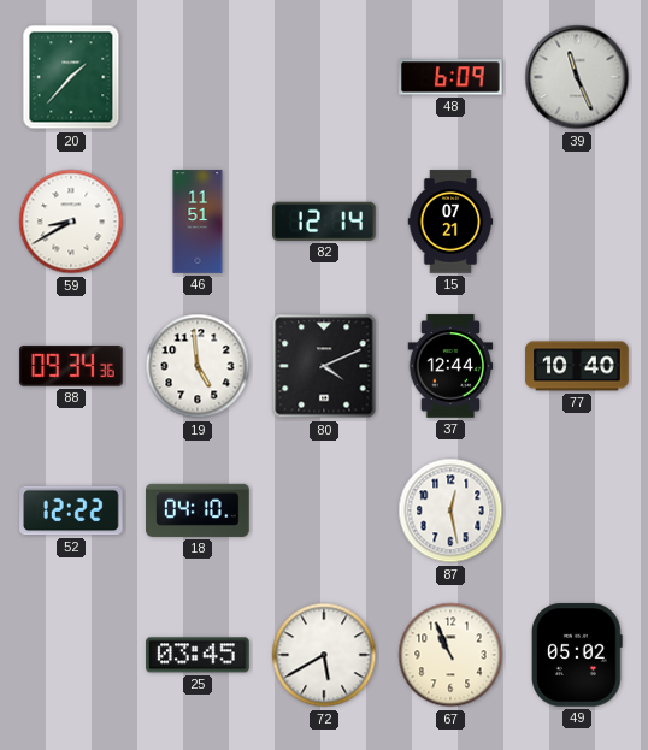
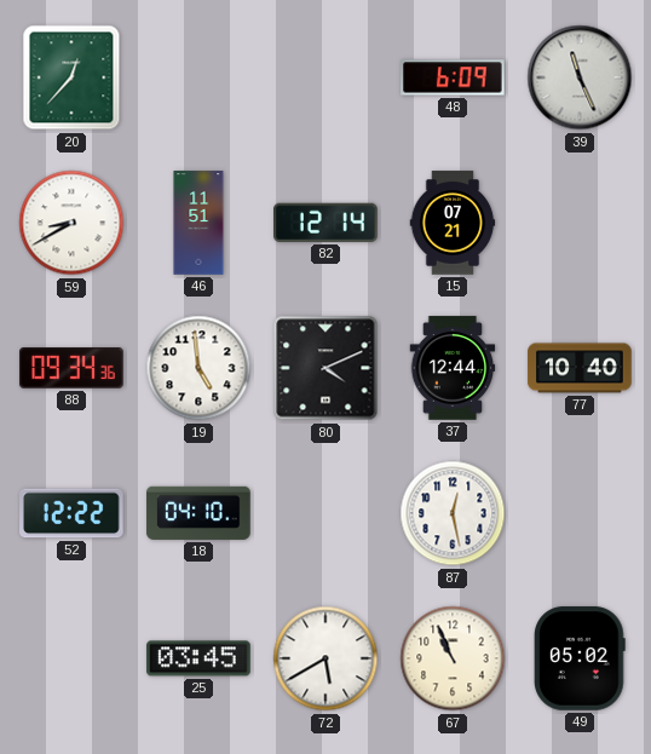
20: 1:37 -> 12:37
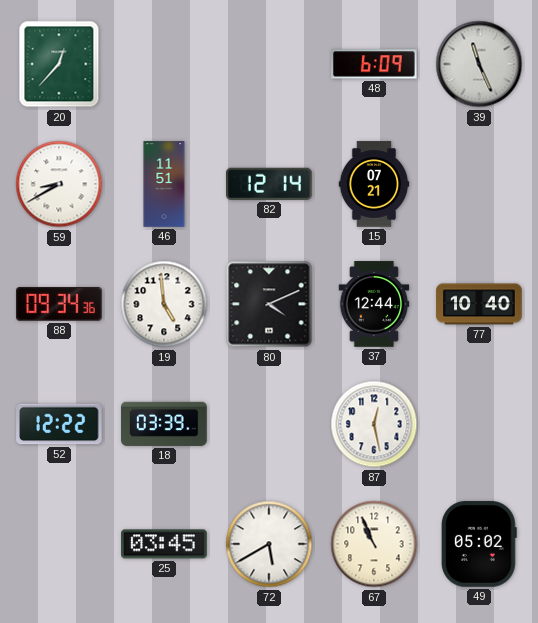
18: 04:10 -> 03:39
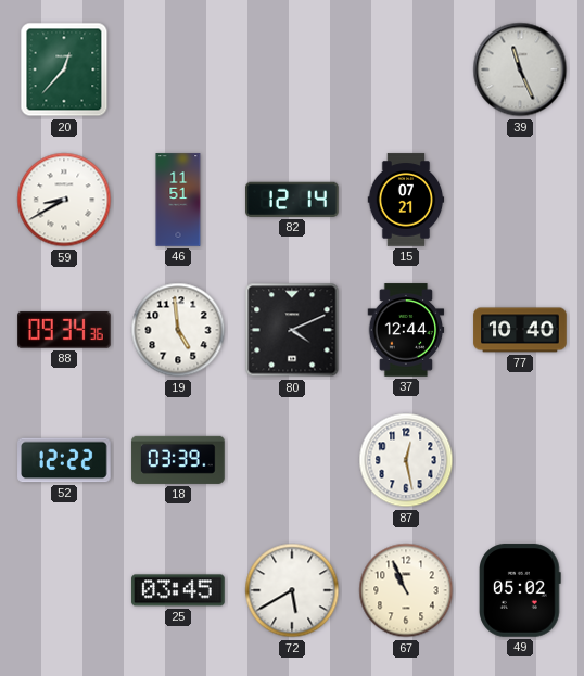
48: 6:09 -> none
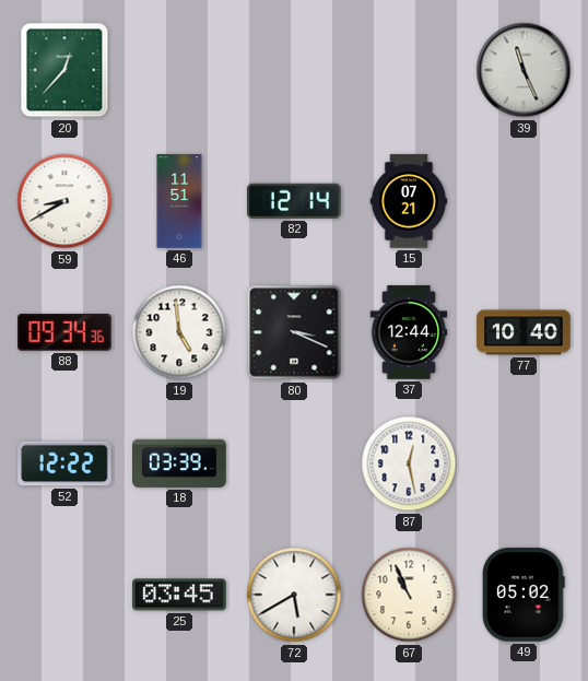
80: 4:11 -> 3:19
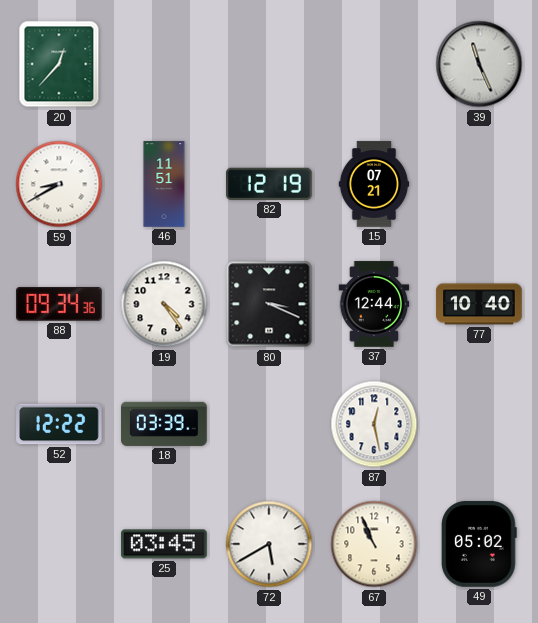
82: 12:14 -> 12:19
19: 4:59 -> 4:24
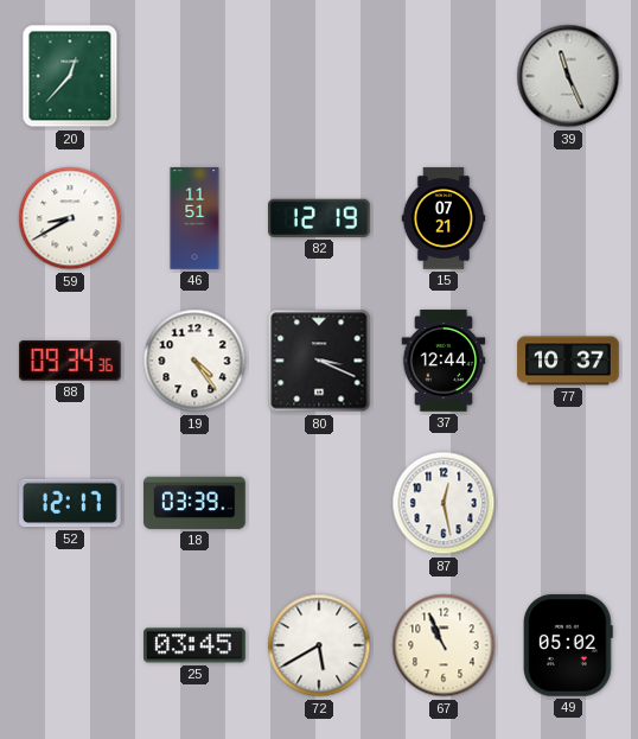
77: 10:40 -> 10:37
52: 12:22 -> 12:17
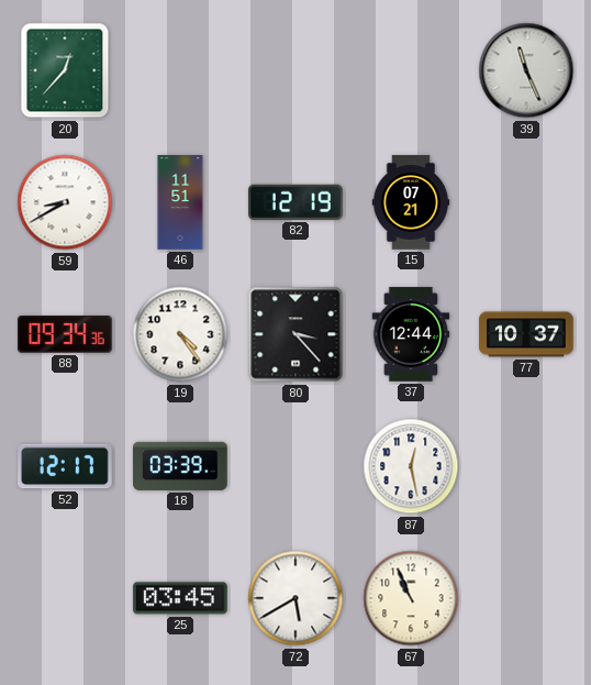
80: 3:19 -> 3:23
49: 05:02 -> none
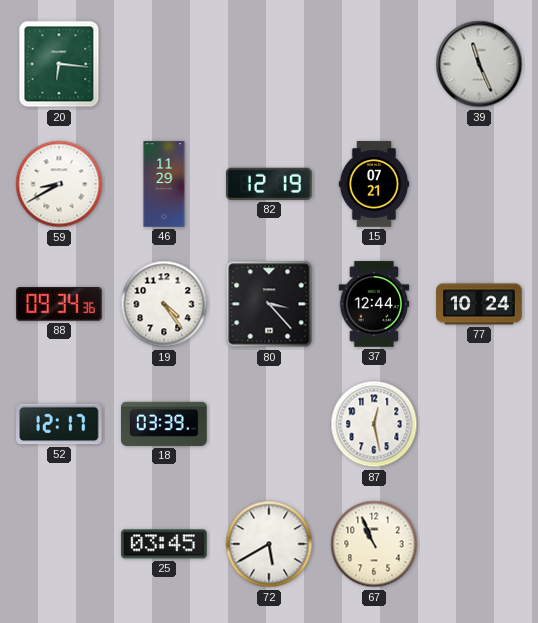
20: 12:37 -> 6:16
46: 11:51 -> 11:29
77: 10:37 -> 10:24
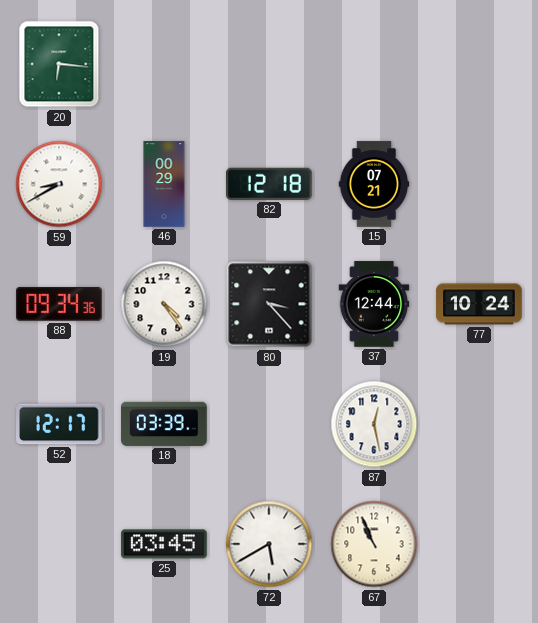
39: 11:26 -> none
46: 11:29 -> 00:29
82: 12:19 -> 12:18
